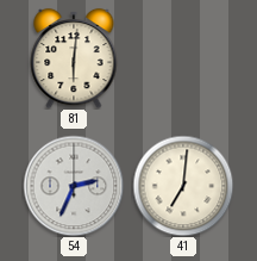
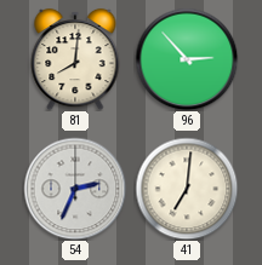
81: 6:01 -> 8:01
96: none -> 2:53
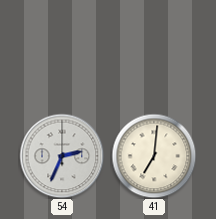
81: 8:01 -> none
96: 2:53 -> none
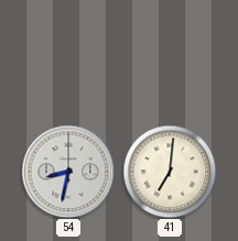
54: 2:34 -> 8:32
